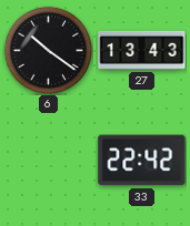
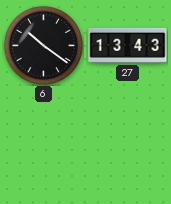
33: 22:42 -> none
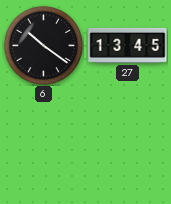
27: 13:43 -> 13:45
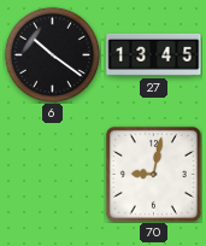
70: none -> 9:02
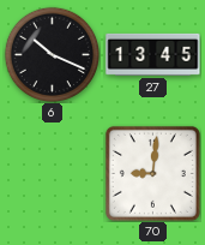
6: 10:21 -> 10:19
70: 9:02 -> 9:01
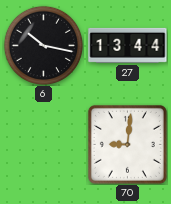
6: 10:19 -> 10:17
27: 13:45 -> 13:44
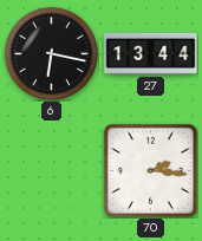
6: 10:17 -> 6:17
70: 9:01 -> 2:16
